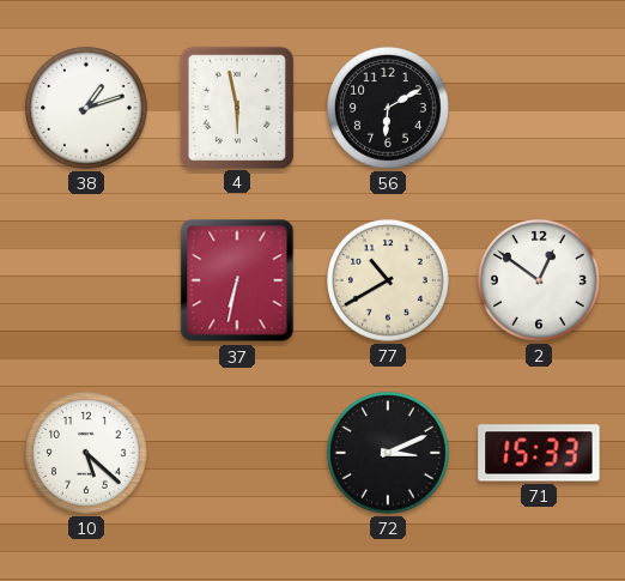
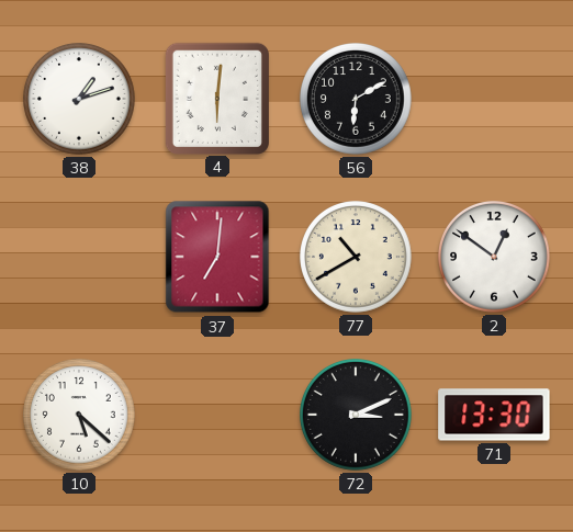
4: 5:58 -> 6:01
37: 6:32 -> 7:01
71: 15:33 -> 13:30
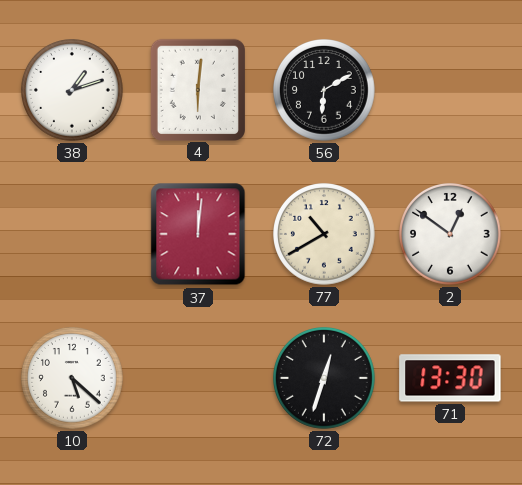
37: 7:01 -> 12:01
72: 3:11 -> 12:33
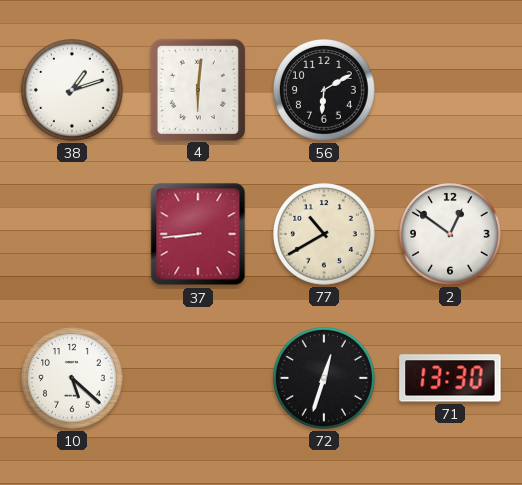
37: 12:01 -> 8:44
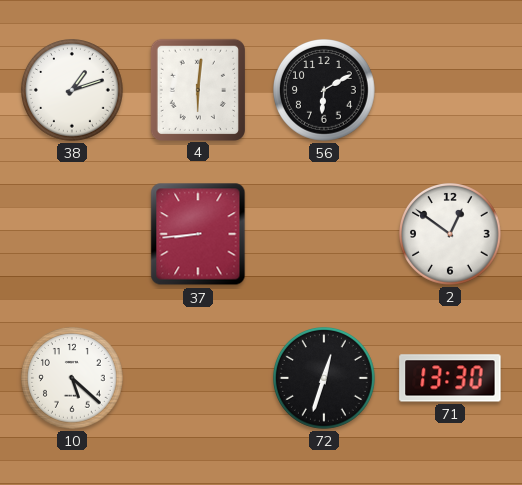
77: 10:40 -> none
